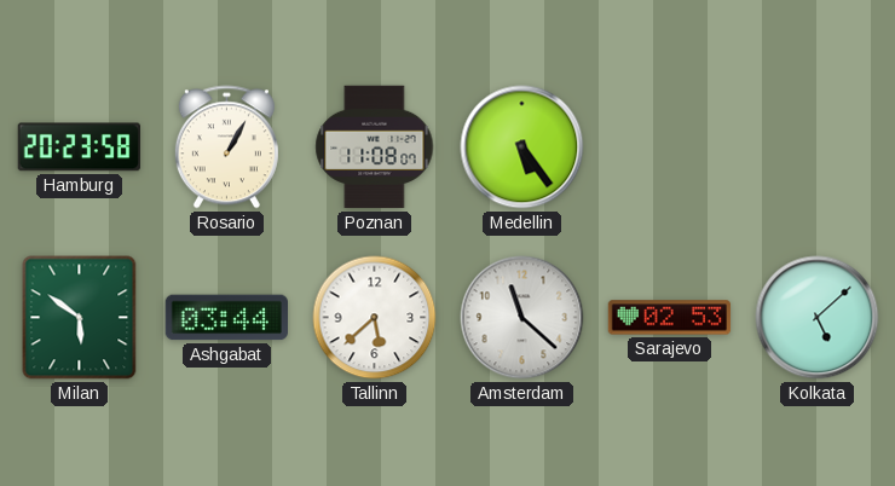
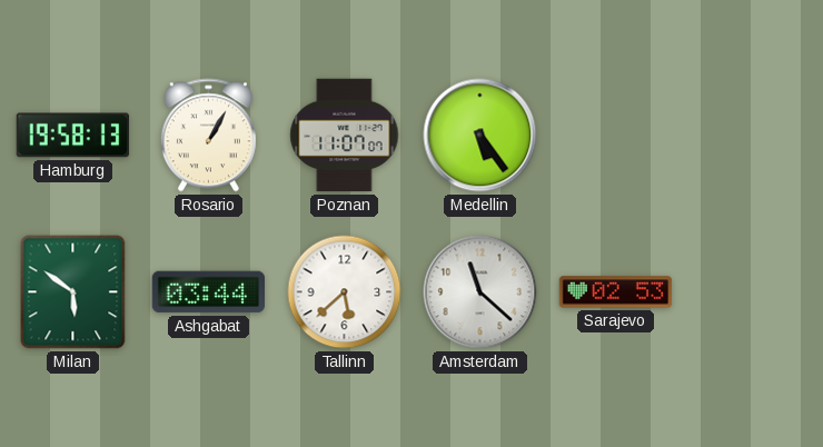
Hamburg: 20:23 -> 19:58
Poznan: 11:08 -> 11:07
Kolkata: 5:08 -> none
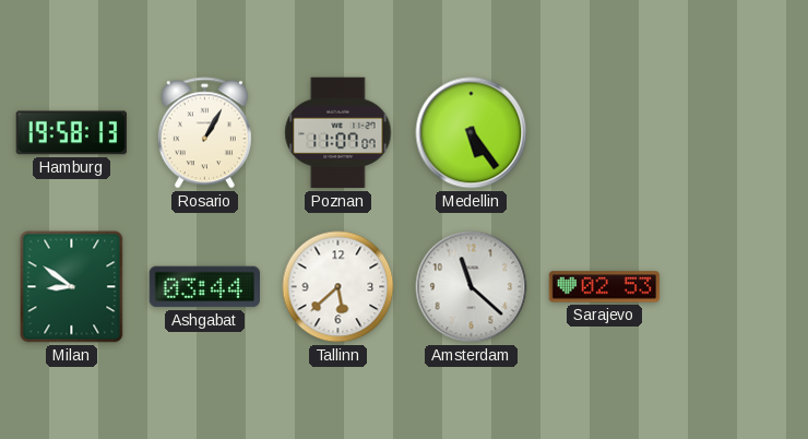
Milan: 5:51 -> 8:51
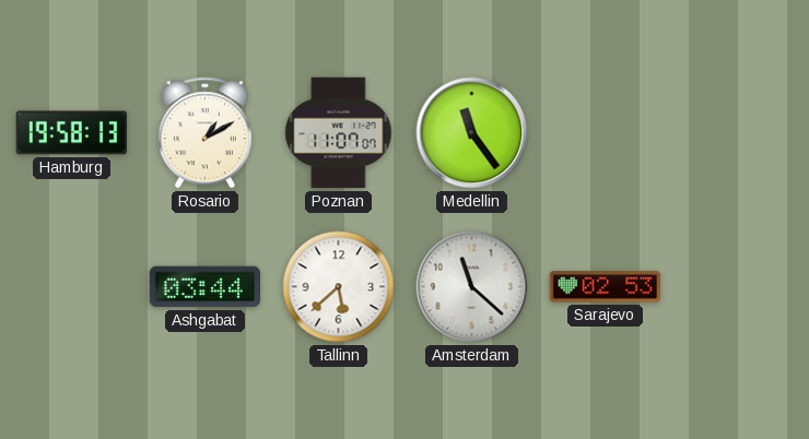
Rosario: 1:05 -> 1:10
Medellin: 5:24 -> 11:24
Milan: 8:51 -> none
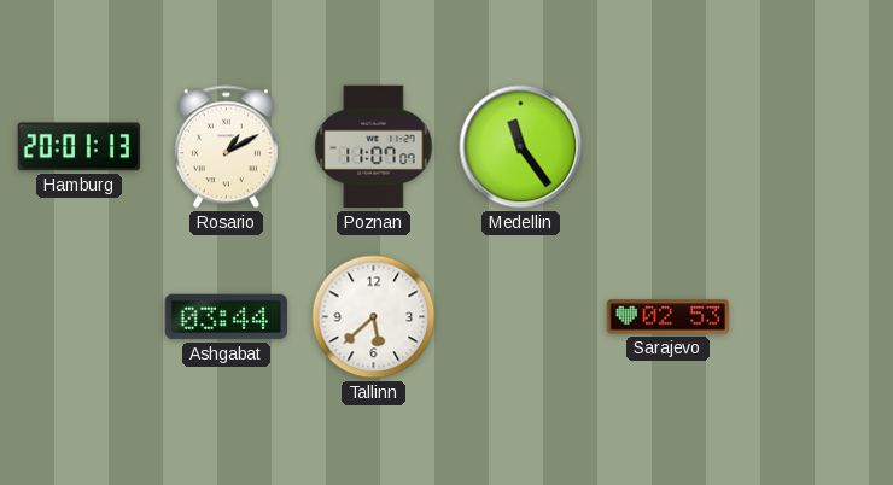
Hamburg: 19:58 -> 20:01
Amsterdam: 11:22 -> none
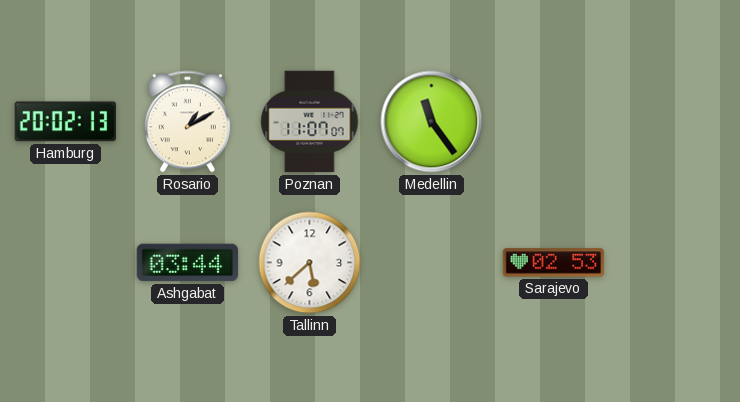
Hamburg: 20:01 -> 20:02
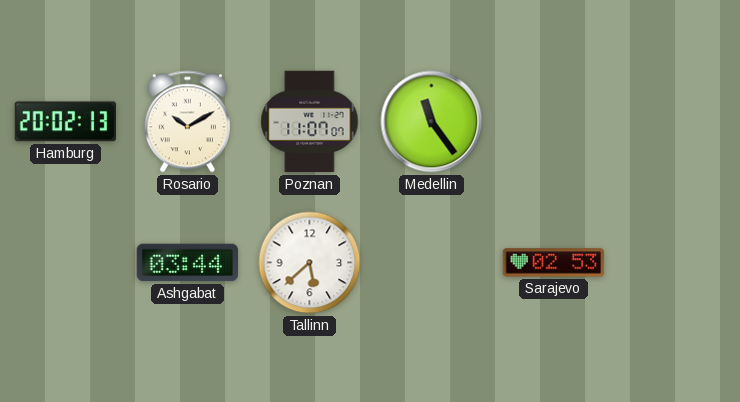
Rosario: 1:10 -> 10:10
